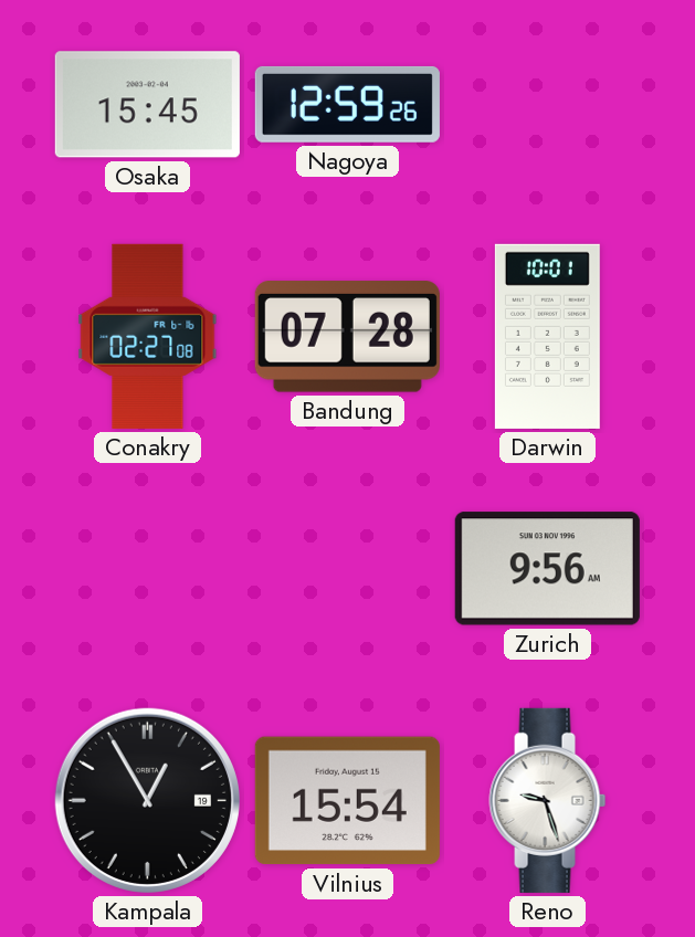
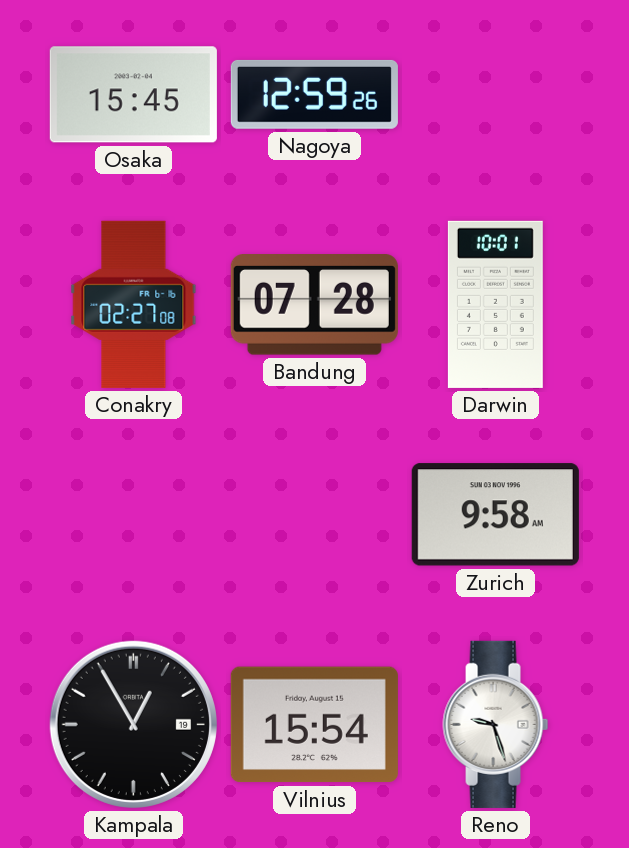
Zurich: 9:56 -> 9:58
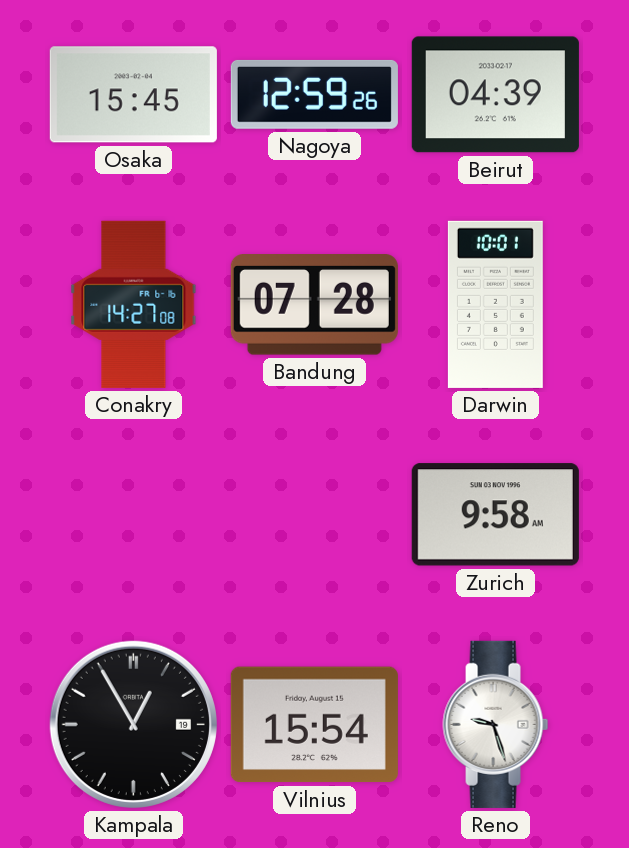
Beirut: none -> 04:39
Conakry: 02:27 -> 14:27
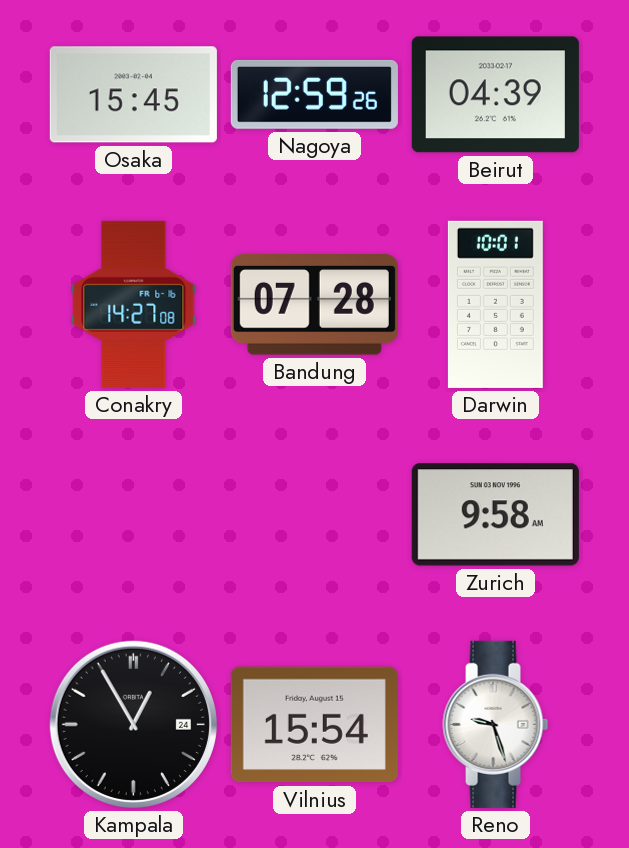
Kampala date: 19 -> 24
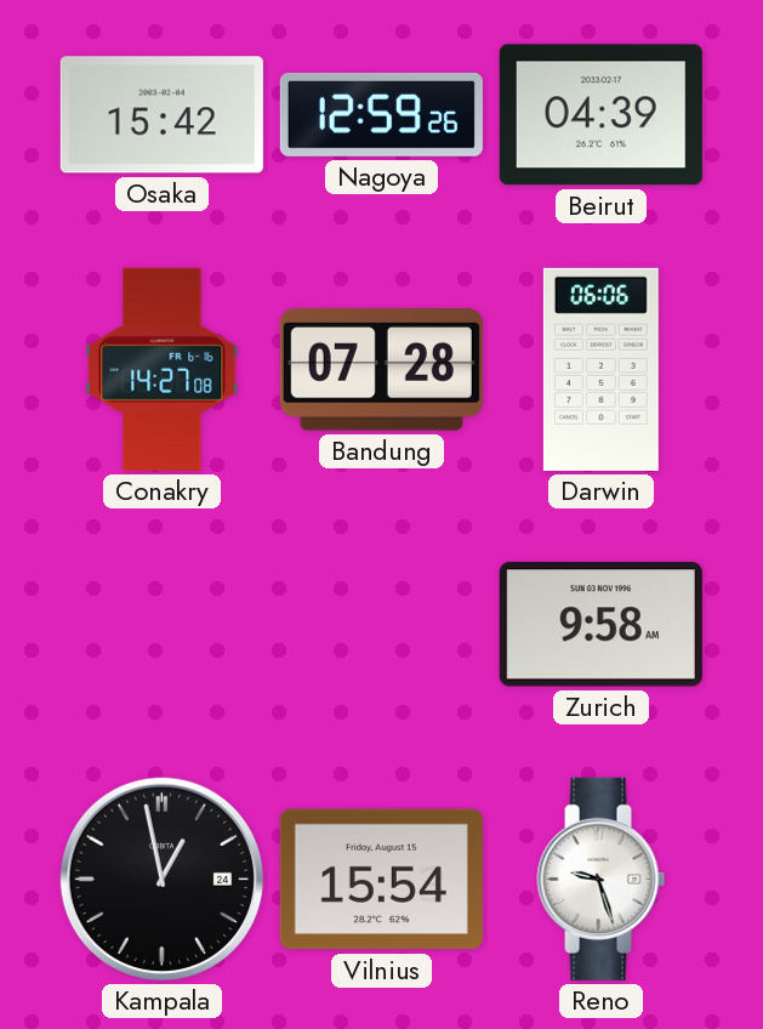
Osaka: 15:45 -> 15:42
Darwin: 10:01 -> 06:06
Kampala: 12:55 -> 12:58
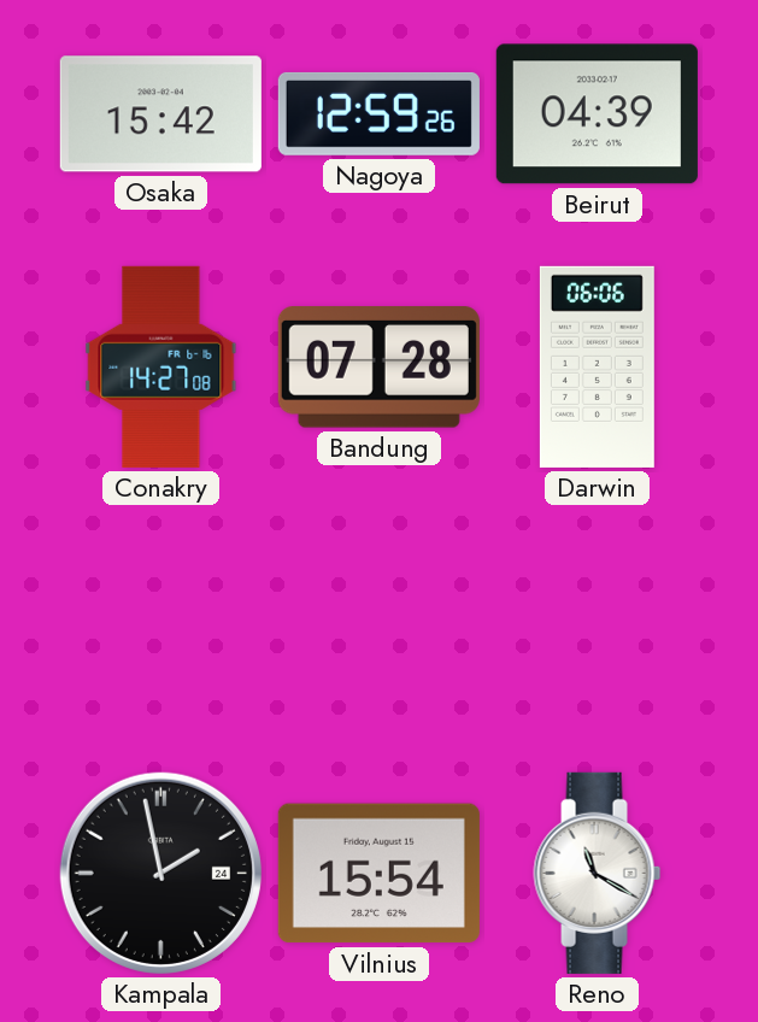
Zurich: 9:58 -> none
Kampala: 12:58 -> 1:58
Reno: 9:27 -> 11:20
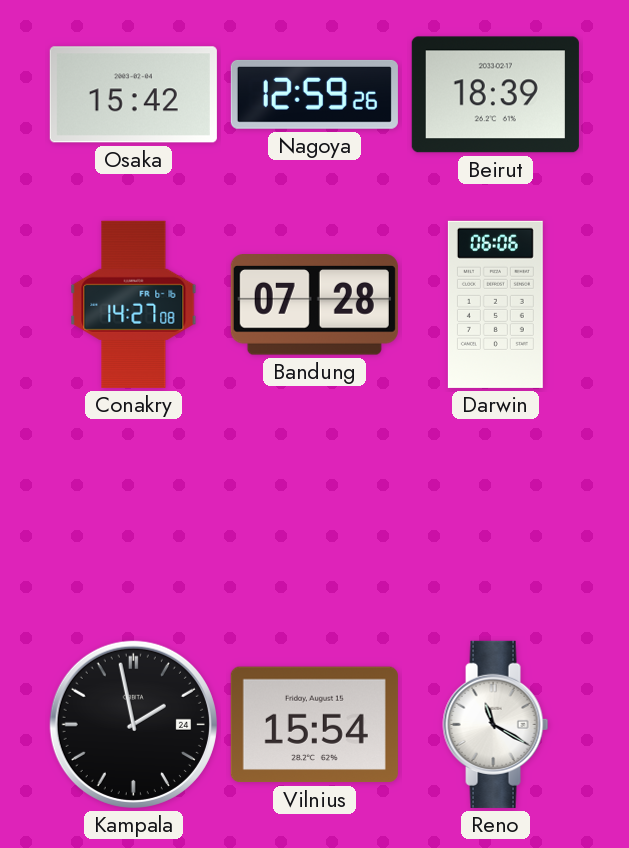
Beirut: 04:39 -> 18:39
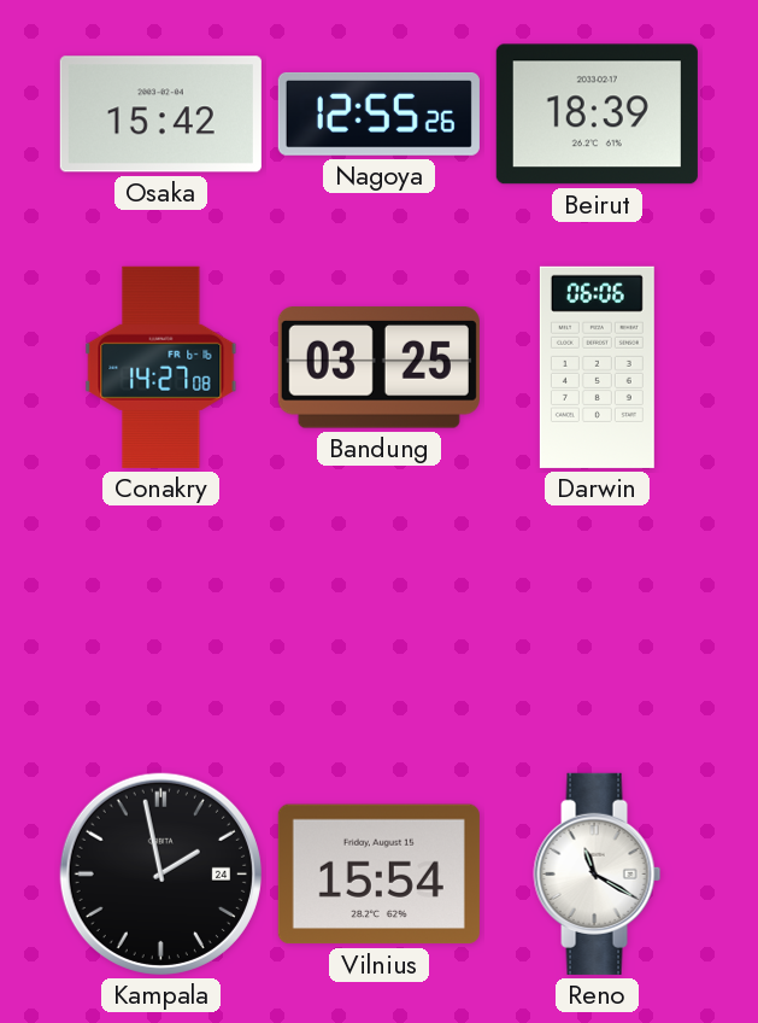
Nagoya: 12:59 -> 12:55
Bandung: 07:28 -> 03:25
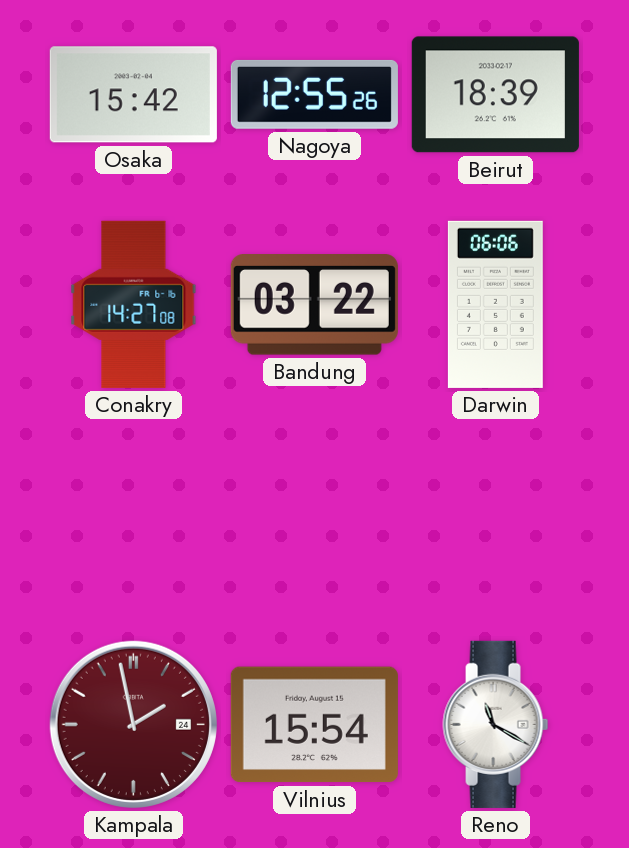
Bandung: 03:25 -> 03:22
Kampala dial: black -> burgundy
